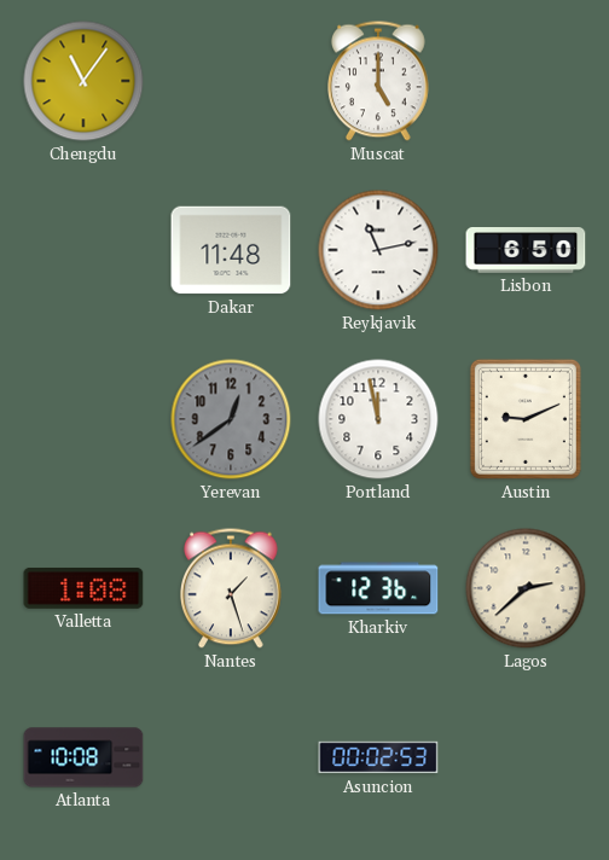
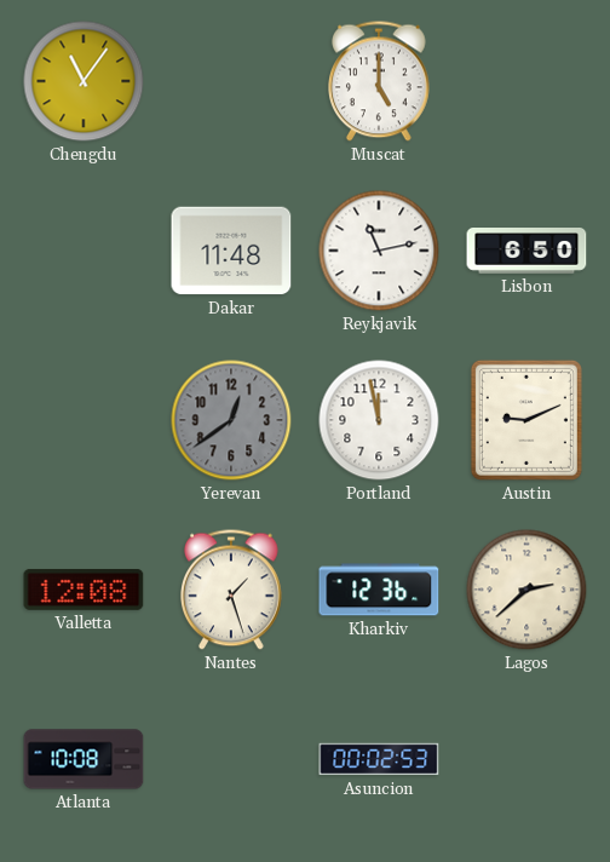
Valletta: 1:08 -> 12:08
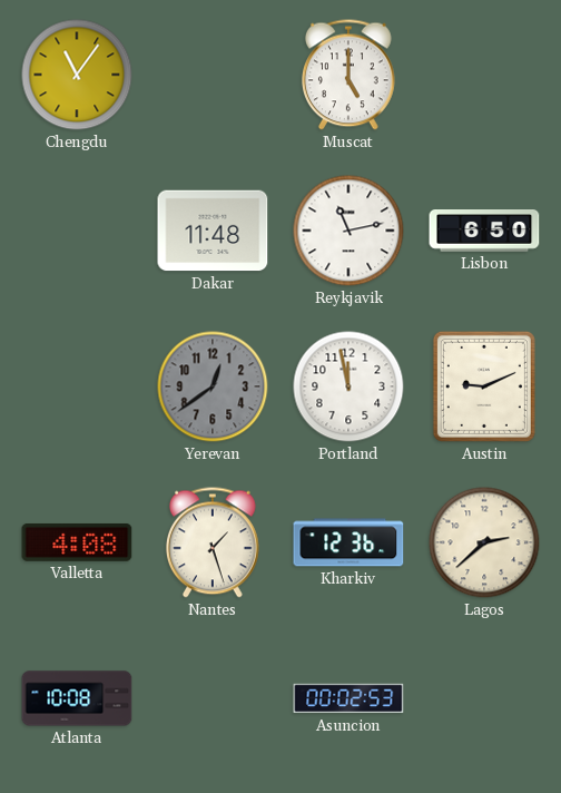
Valletta: 12:08 -> 4:08
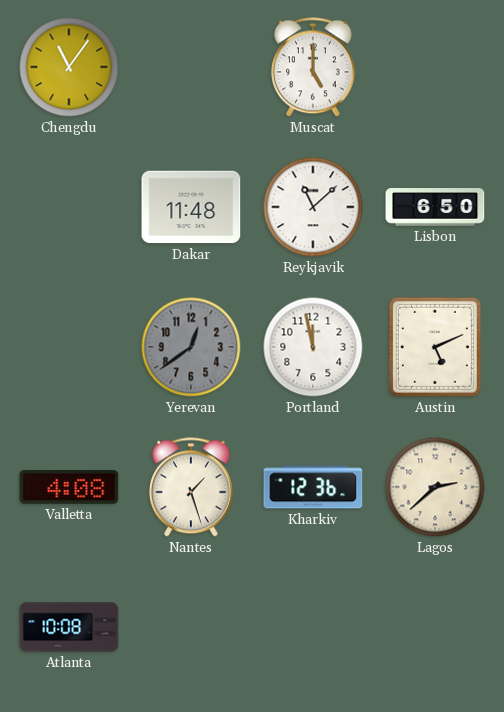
Reykjavik: 11:13 -> 11:08
Austin: 9:11 -> 5:11
Asuncion: 00:02 -> none
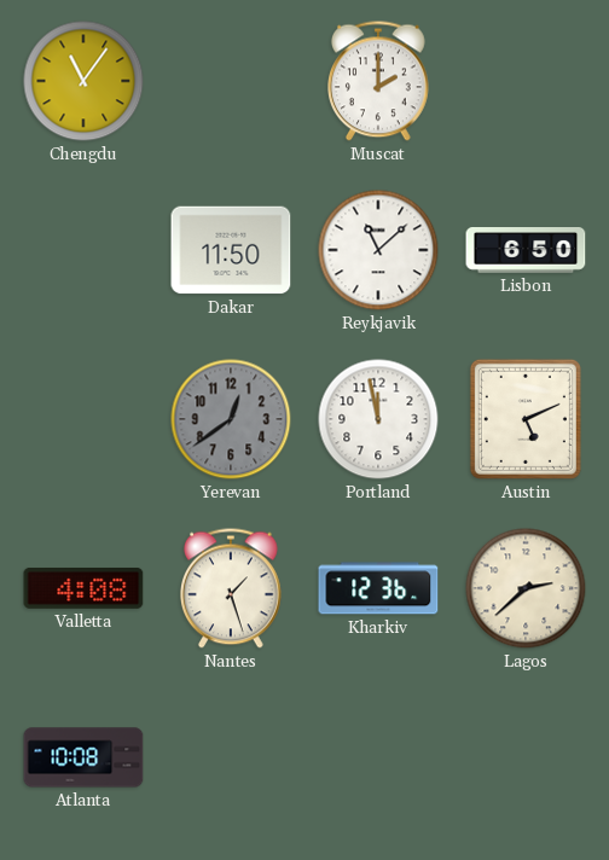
Muscat: 5:00 -> 2:00
Dakar: 11:48 -> 11:50
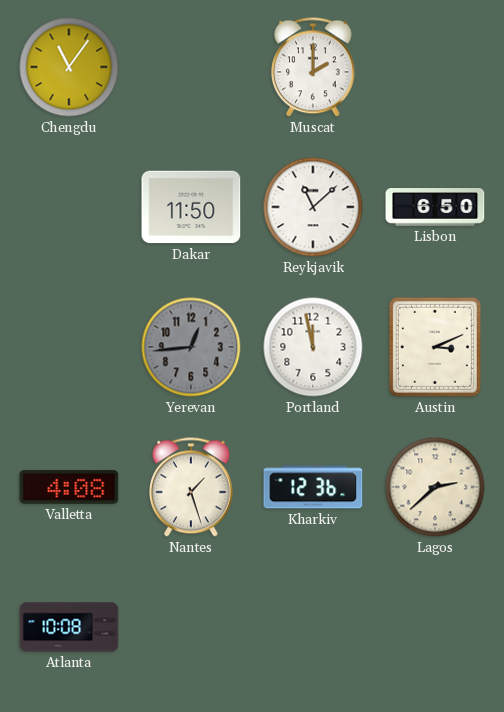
Yerevan: 12:39 -> 12:44
Austin: 5:11 -> 3:11
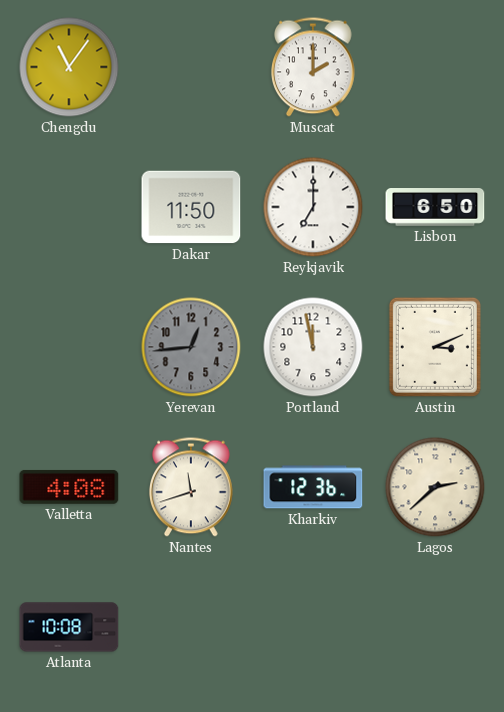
Reykjavik: 11:08 -> 7:00
Nantes: 1:27 -> 11:42
